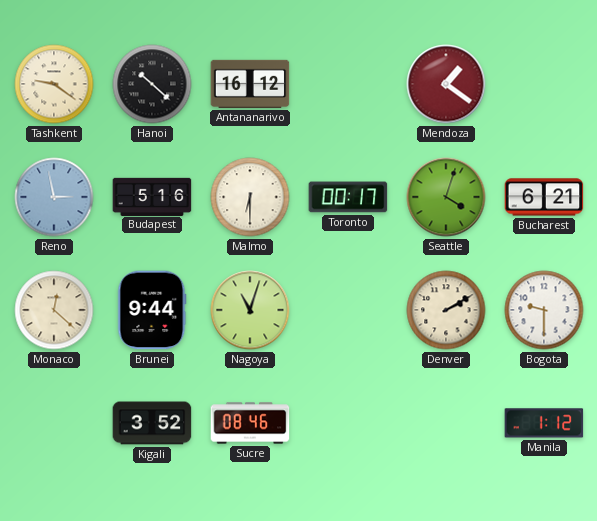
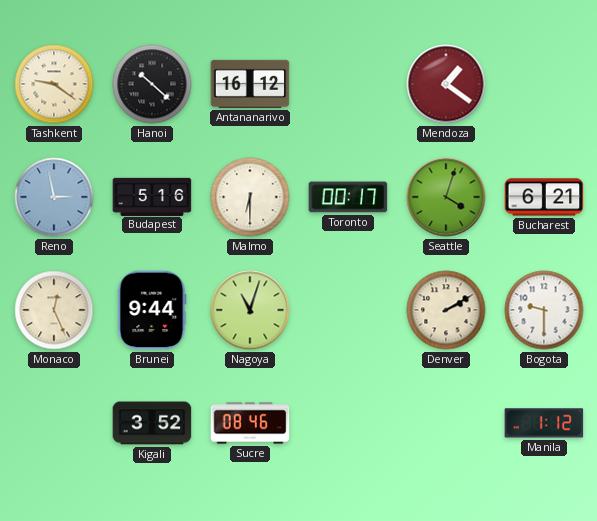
Monaco: 12:22 -> 12:26
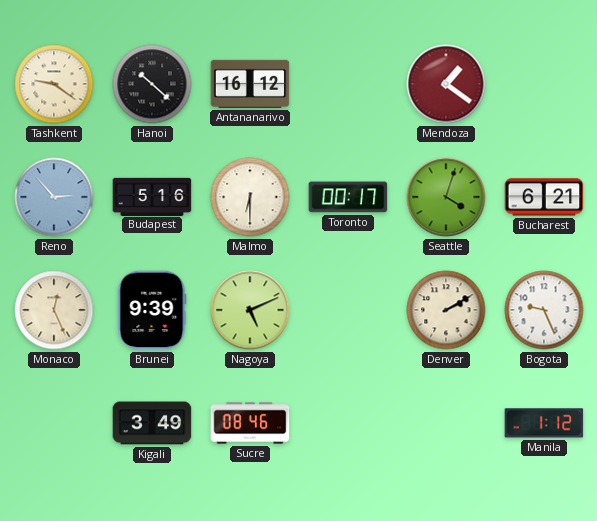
Reno: 2:58 -> 2:53
Brunei: 9:44 -> 9:39
Nagoya: 11:03 -> 5:11
Bogota: 9:30 -> 9:26
Kigali: 3:52 -> 3:49
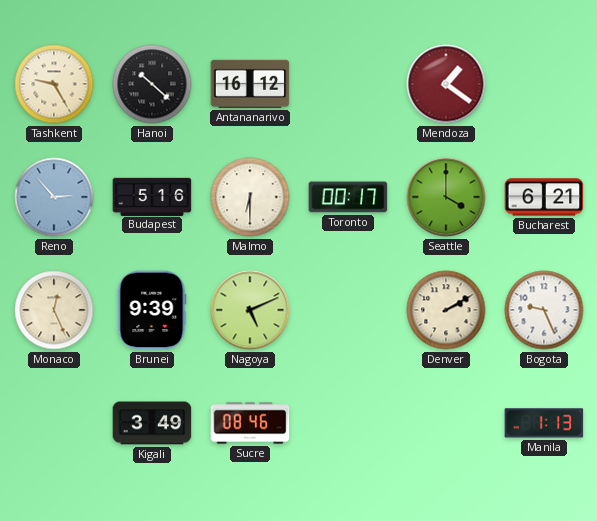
Tashkent: 9:21 -> 9:25
Seattle: 4:03 -> 4:00
Manila: 1:12 -> 1:13
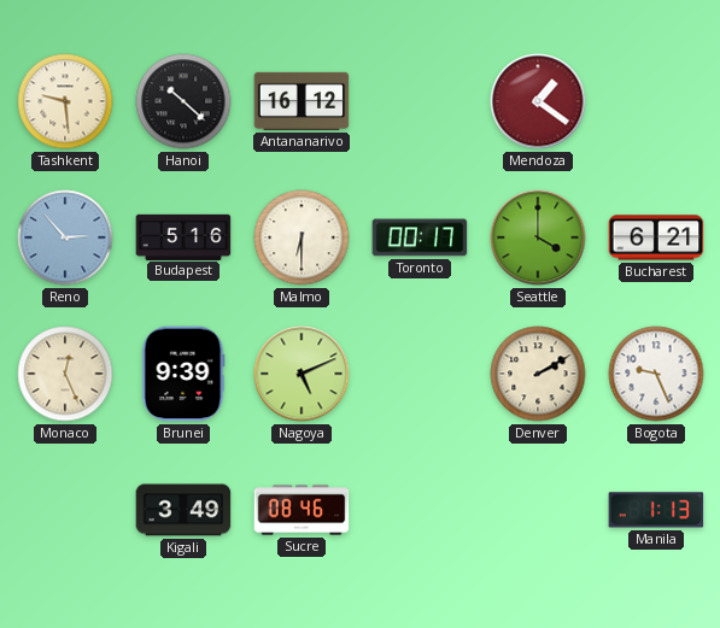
Tashkent: 9:25 -> 9:29
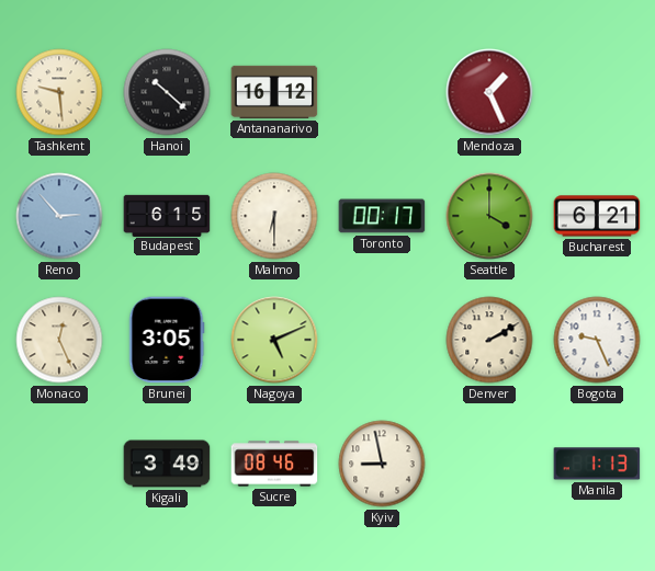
Mendoza: 1:21 -> 1:26
Budapest: 5:16 -> 6:15
Brunei: 9:39 -> 3:05
Kyiv: none -> 8:58
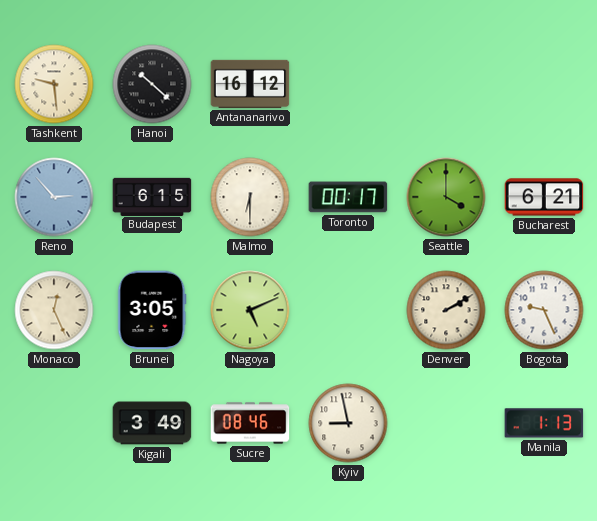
Mendoza: 1:26 -> none
